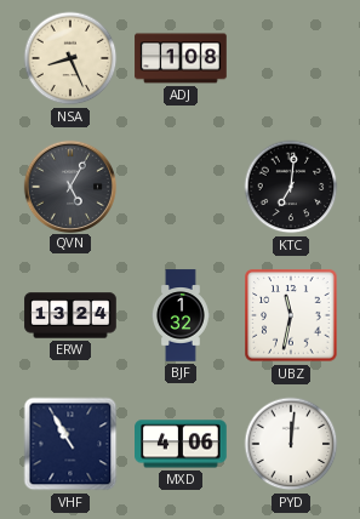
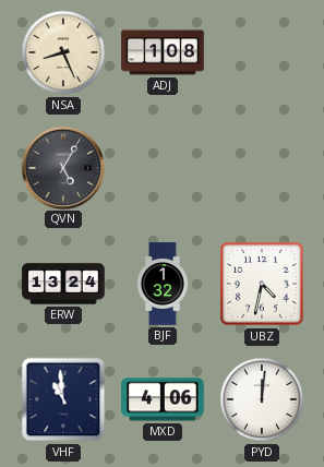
KTC: 7:01 -> none
UBZ: 11:32 -> 4:32
VHF: 10:55 -> 10:59
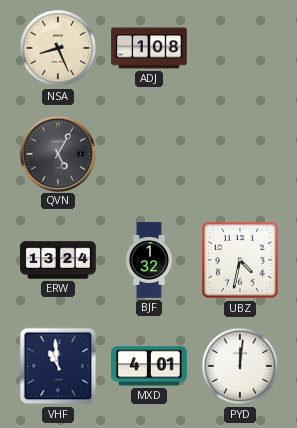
MXD: 4:06 -> 4:01
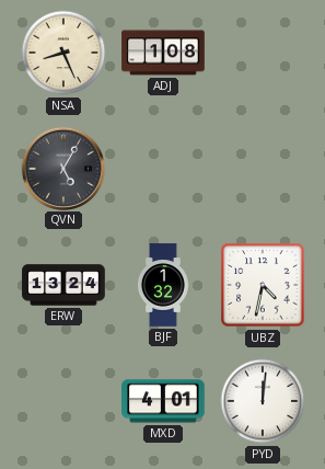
VHF: 10:59 -> none
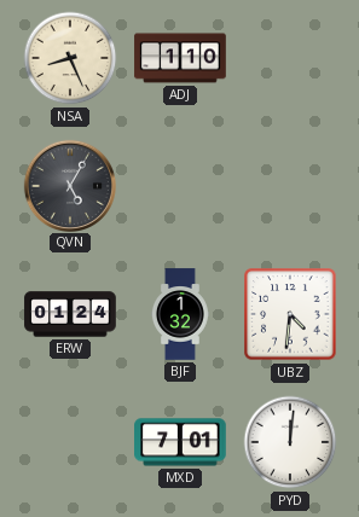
ADJ: 1:08 -> 1:10
ERW: 13:24 -> 01:24
UBZ: 4:32 -> 4:31
MXD: 4:01 -> 7:01
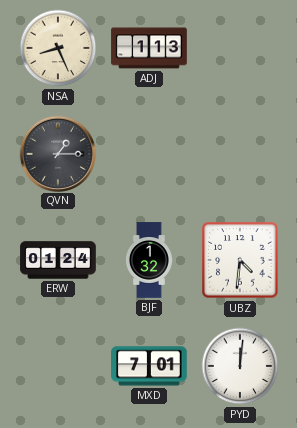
ADJ: 1:10 -> 1:13
QVN: 5:05 -> 1:15
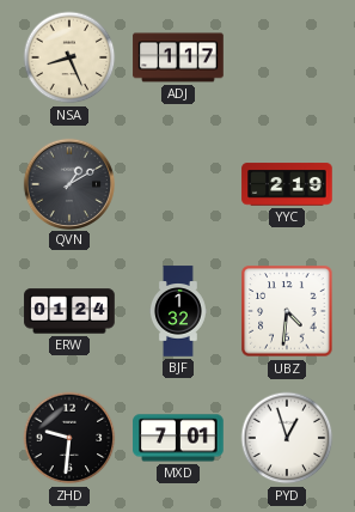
ADJ: 1:13 -> 1:17
QVN: 1:15 -> 1:10
YYC: none -> 2:19
ZHD: none -> 9:31
PYD: 12:01 -> 12:57
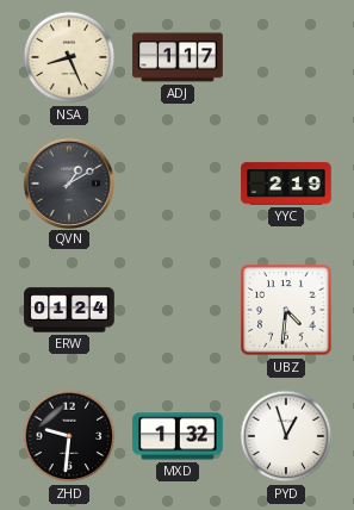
BJF: 1:32 -> none
MXD: 7:01 -> 1:32
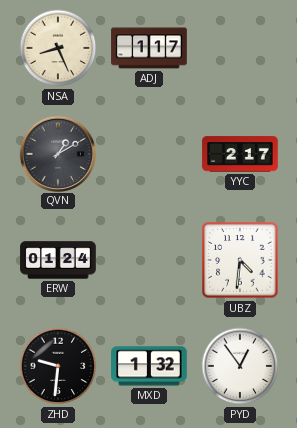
YYC: 2:19 -> 2:17
PYD: 12:57 -> 12:54
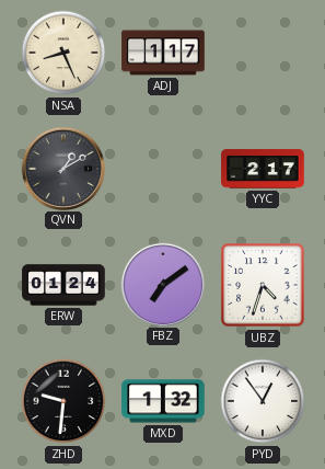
FBZ: none -> 7:09
UBZ: 4:31 -> 4:33
